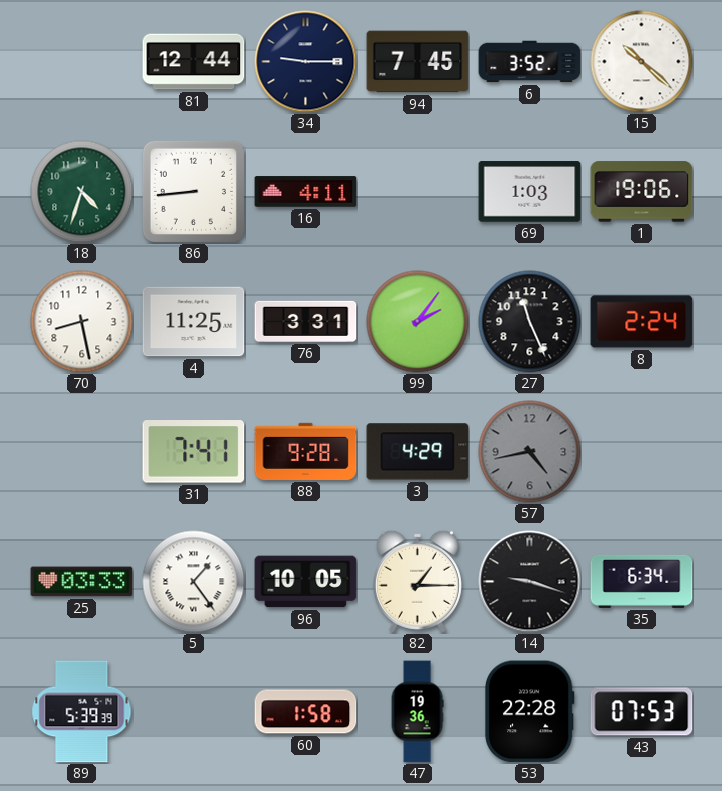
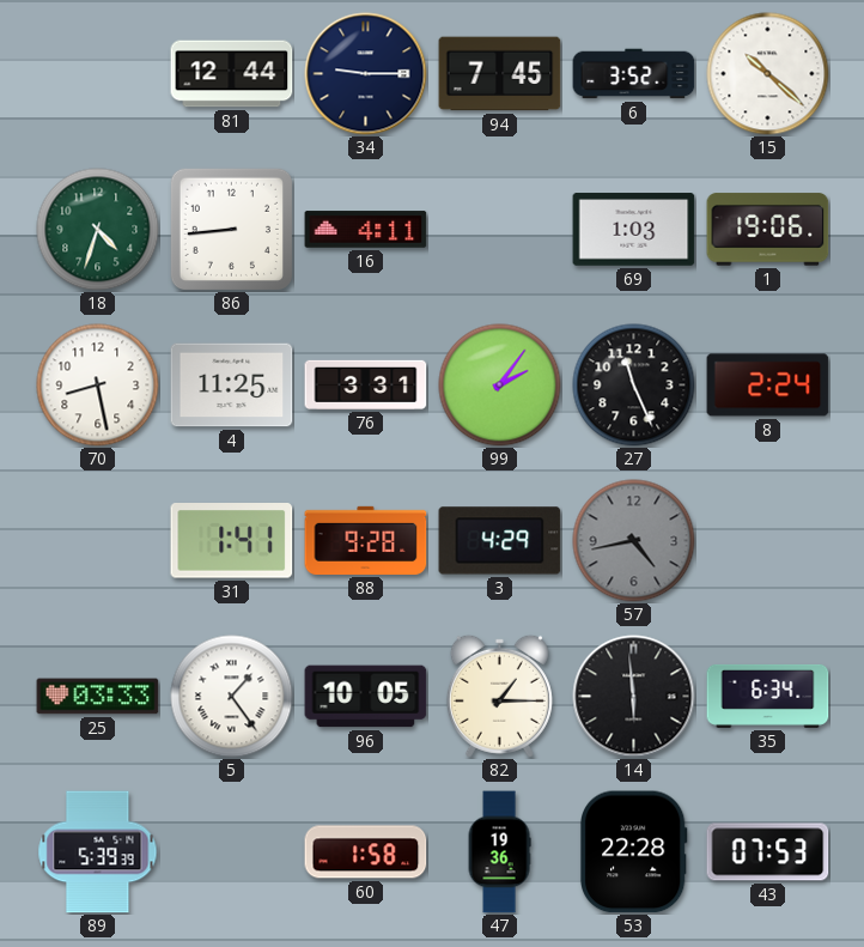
31: 7:41 -> 1:41
14: 9:18 -> 5:59
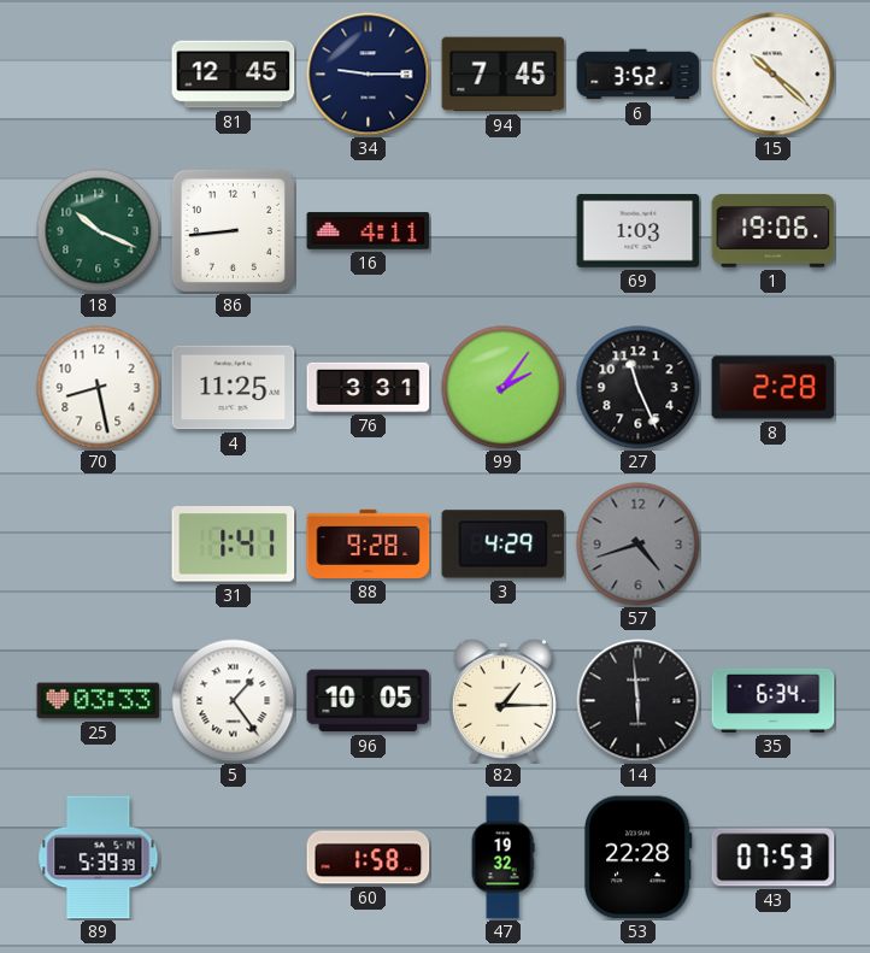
81: 12:44 -> 12:45
18: 4:33 -> 10:19
8: 2:24 -> 2:28
57: 4:43 -> 4:42
47: 19:36 -> 19:32
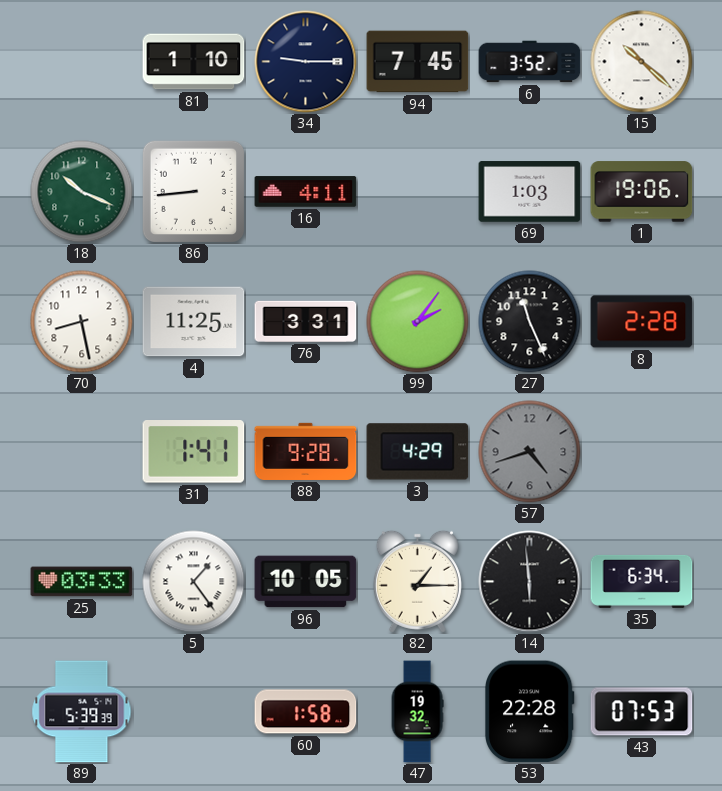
81: 12:45 -> 1:10
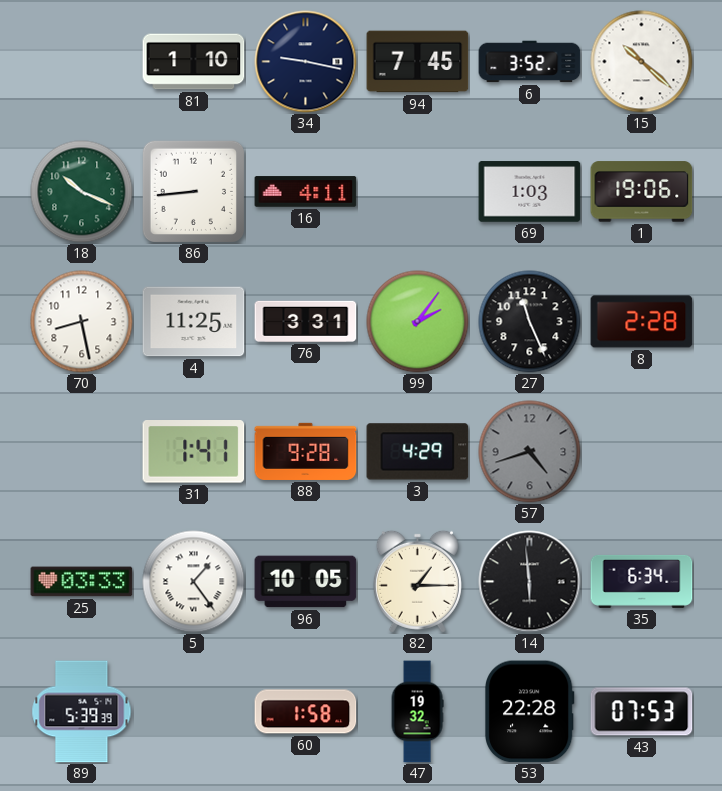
34: 9:15 -> 9:17
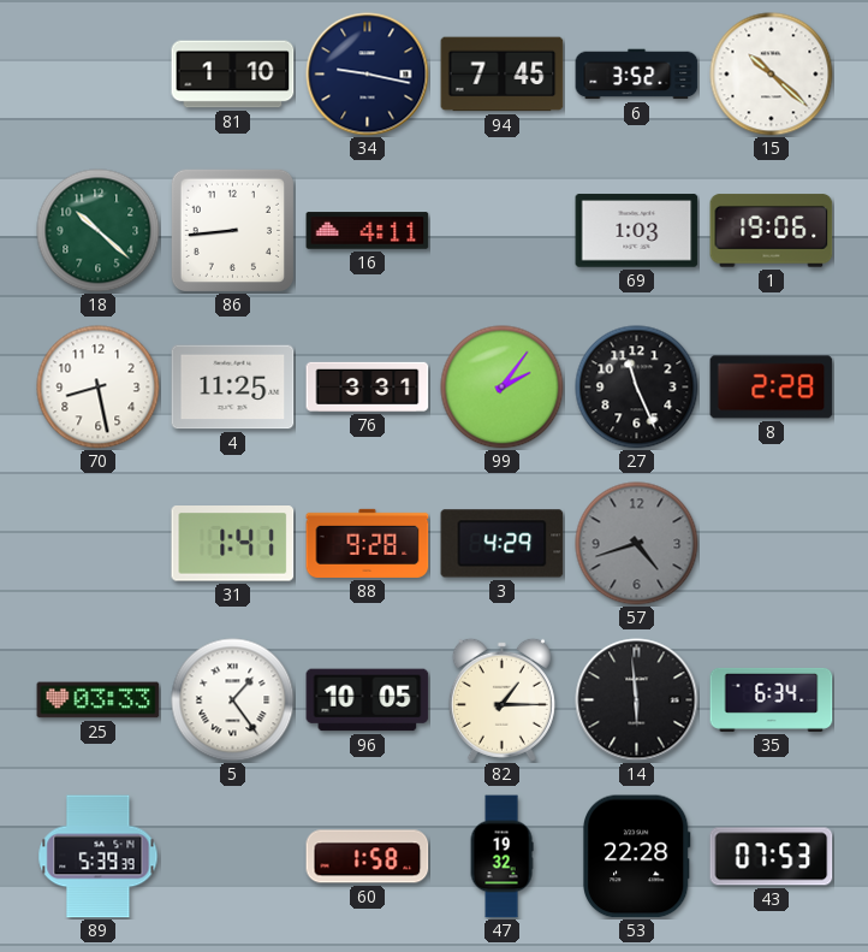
18: 10:19 -> 10:22
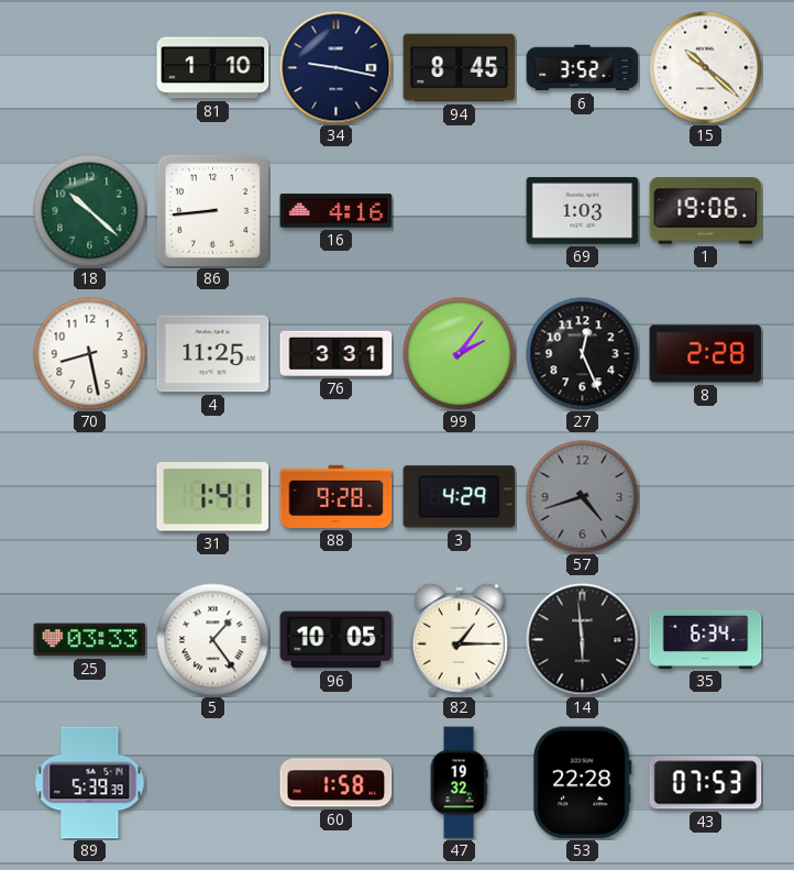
94: 7:45 -> 8:45
16: 4:11 -> 4:16
27: 11:26 -> 12:26
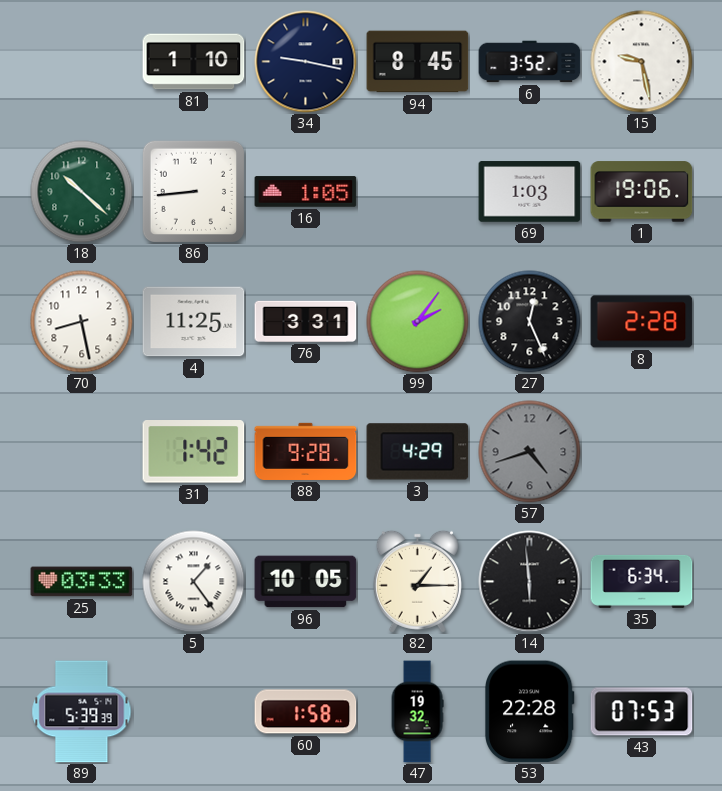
15: 10:22 -> 9:28
16: 4:16 -> 1:05
31: 1:41 -> 1:42
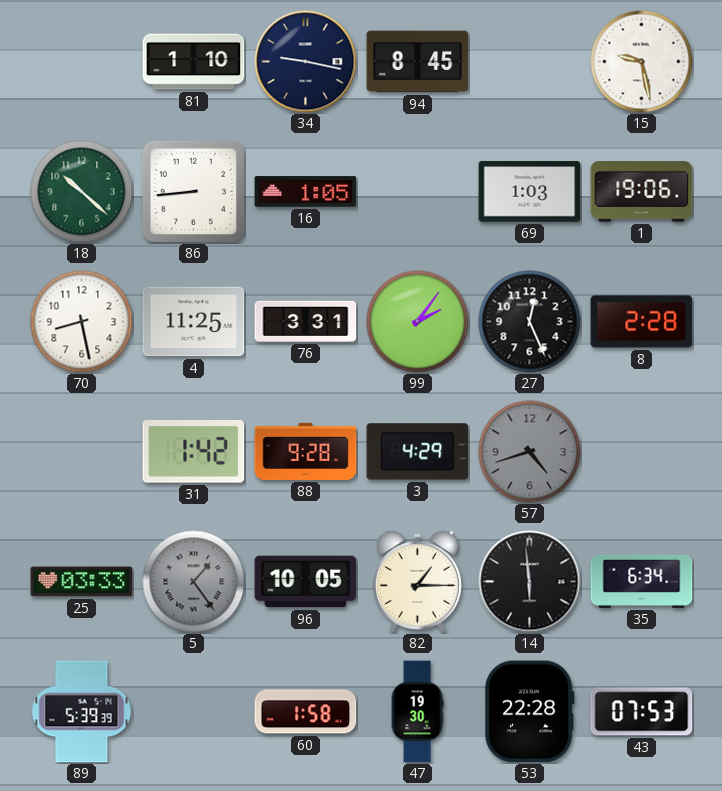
6: 3:52 -> none
5 dial: white -> grey
47: 19:32 -> 19:30
